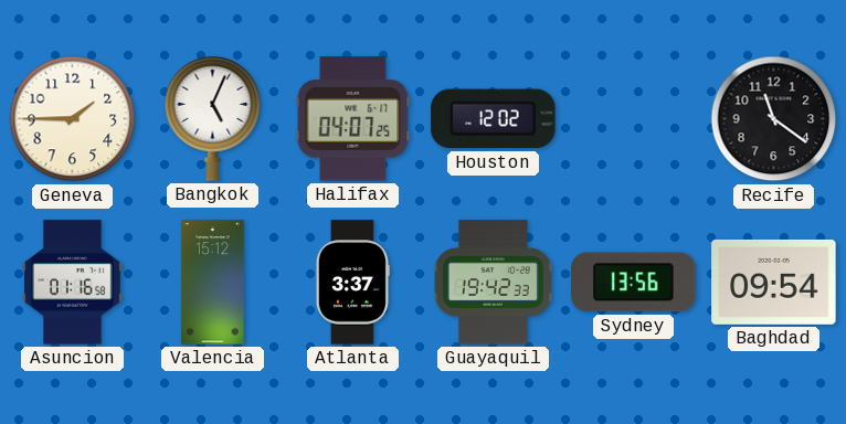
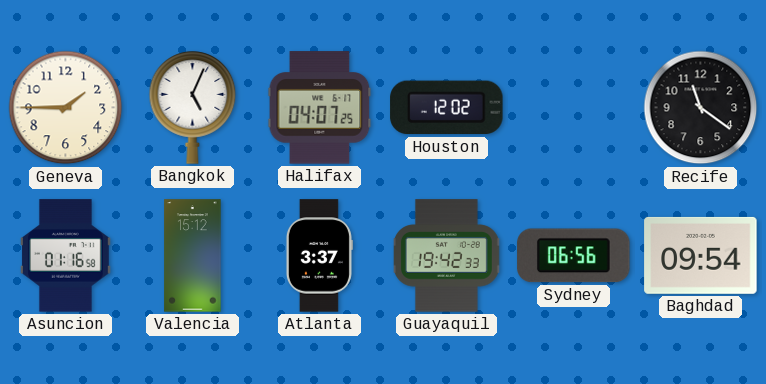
Sydney: 13:56 -> 06:56
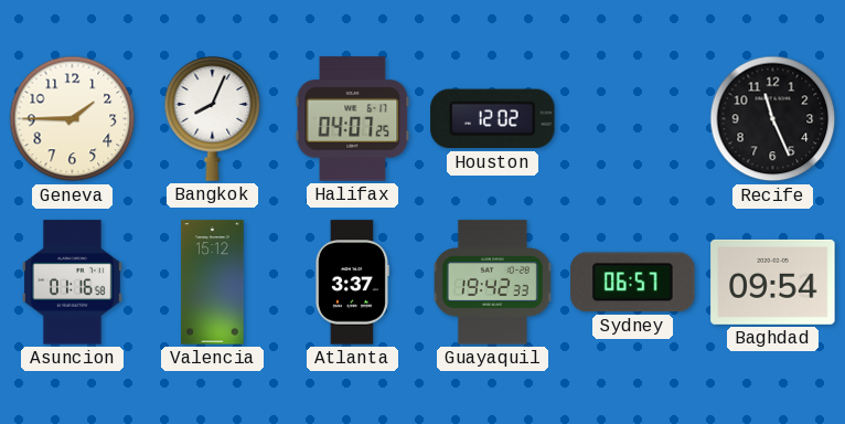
Bangkok: 5:04 -> 8:04
Recife: 11:21 -> 11:26
Sydney: 06:56 -> 06:57
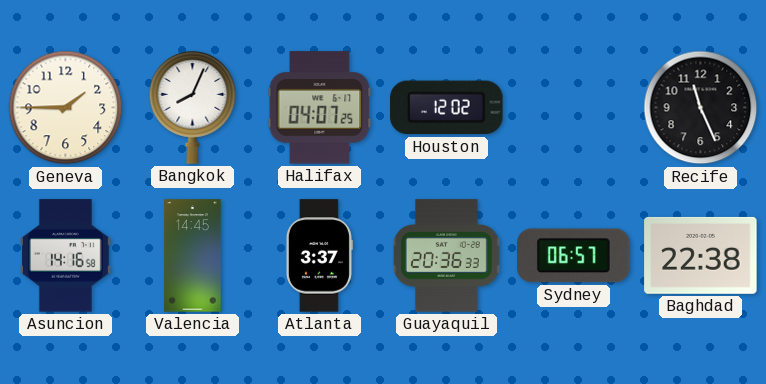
Asuncion: 01:16 -> 14:16
Valencia: 15:12 -> 14:45
Guayaquil: 19:42 -> 20:36
Baghdad: 09:54 -> 22:38
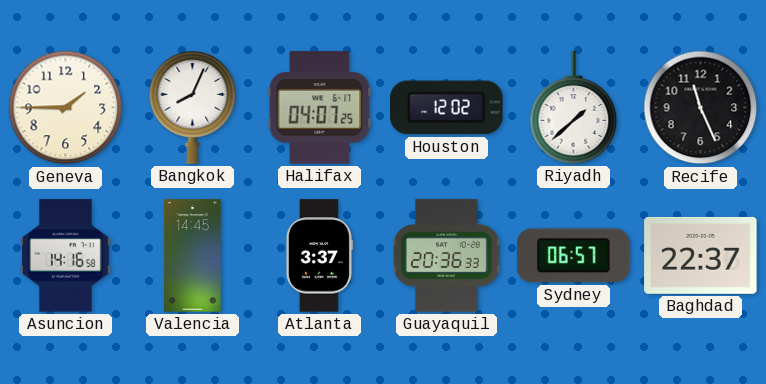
Riyadh: none -> 1:38
Baghdad: 22:38 -> 22:37
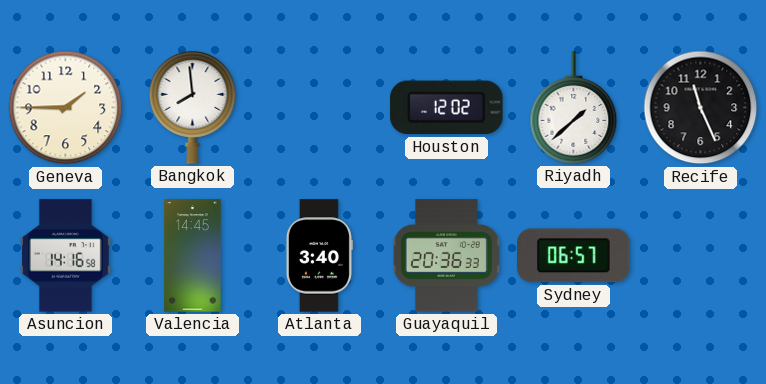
Bangkok: 8:04 -> 7:59
Halifax: 04:07 -> none
Atlanta: 3:37 -> 3:40
Baghdad: 22:37 -> none
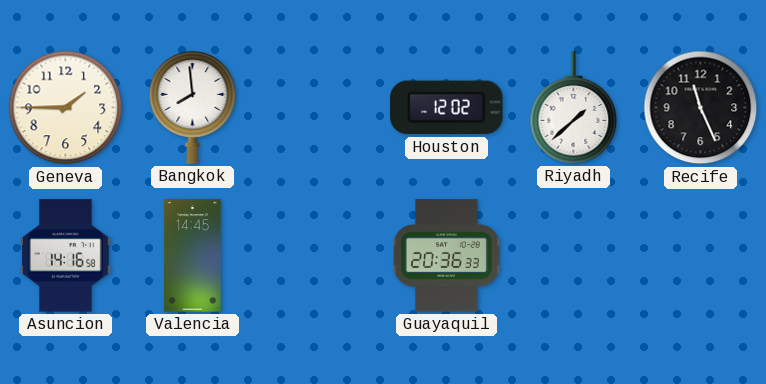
Atlanta: 3:40 -> none
Sydney: 06:57 -> none
